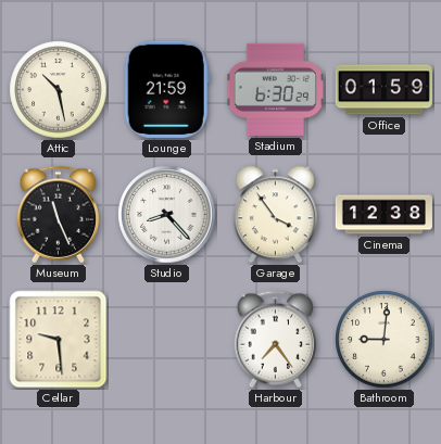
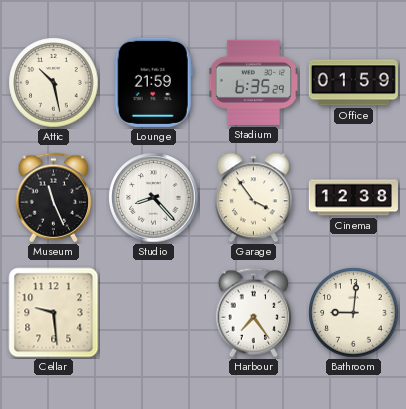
Stadium: 6:30 -> 6:35
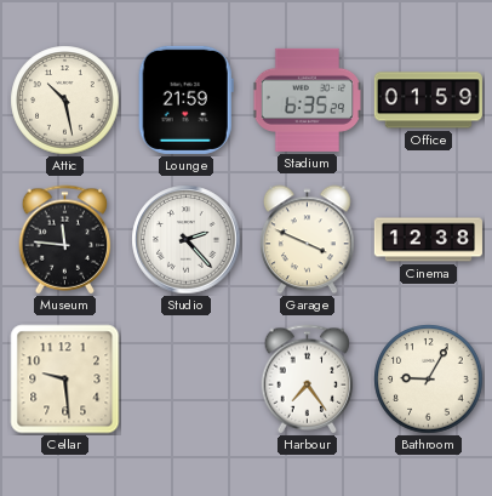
Museum: 11:26 -> 11:46
Studio: 8:23 -> 2:23
Garage: 3:54 -> 3:49
Bathroom: 9:01 -> 9:05
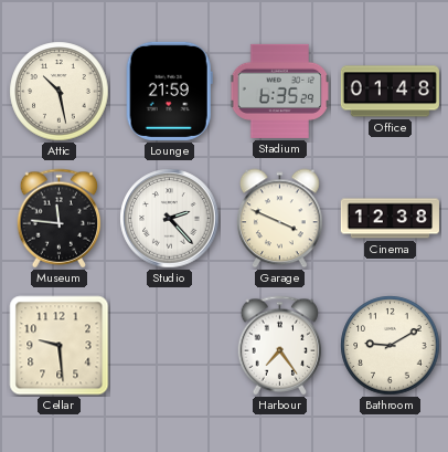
Office: 01:59 -> 01:48
Bathroom: 9:05 -> 9:10
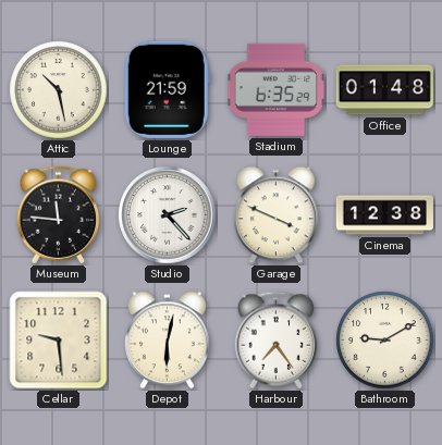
Depot: none -> 6:02
